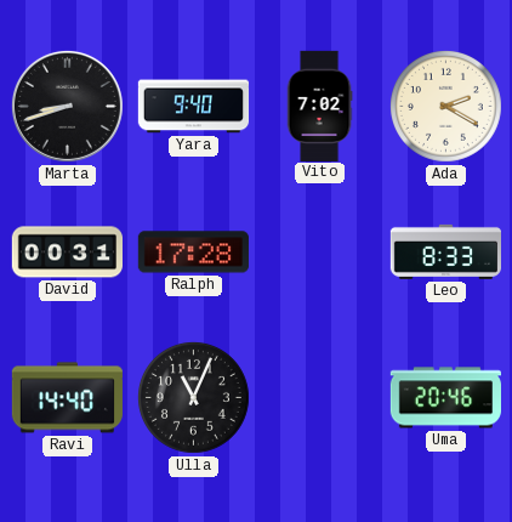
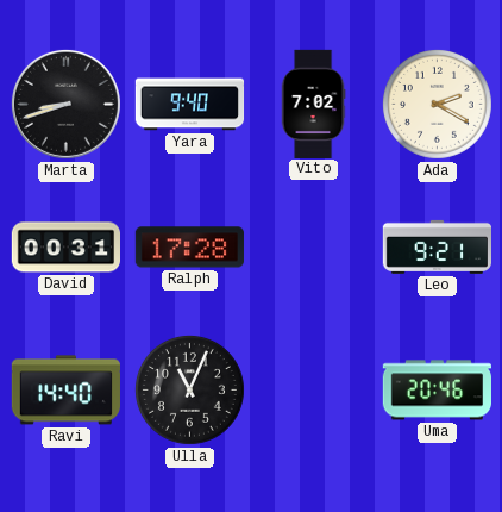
Leo: 8:33 -> 9:21
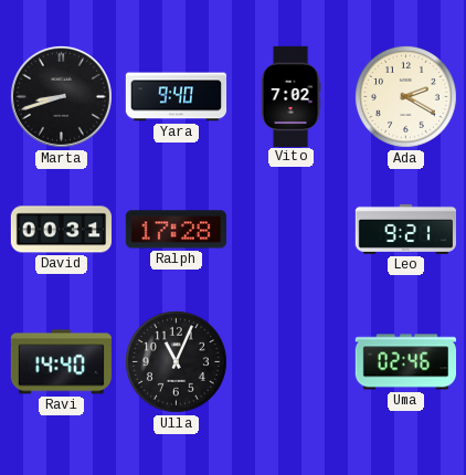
Uma: 20:46 -> 02:46
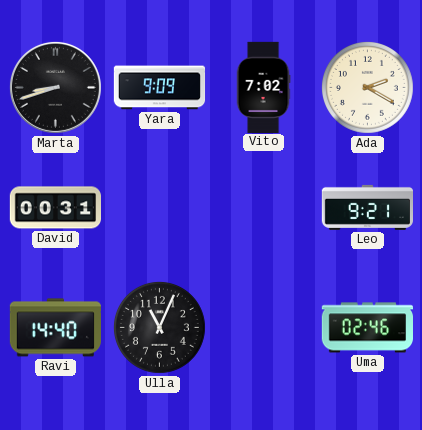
Yara: 9:40 -> 9:09
Ralph: 17:28 -> none
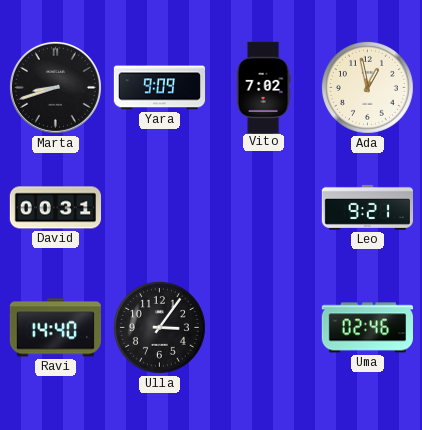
Ada: 2:20 -> 12:58
Ulla: 11:04 -> 3:06
